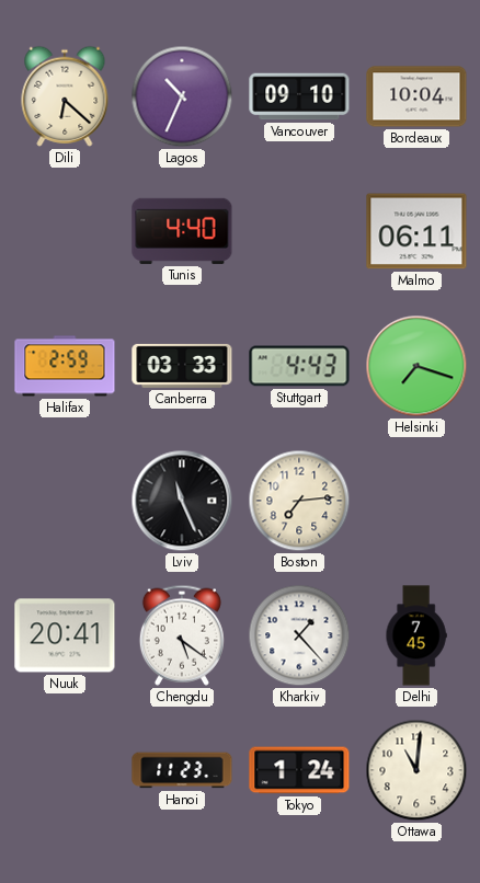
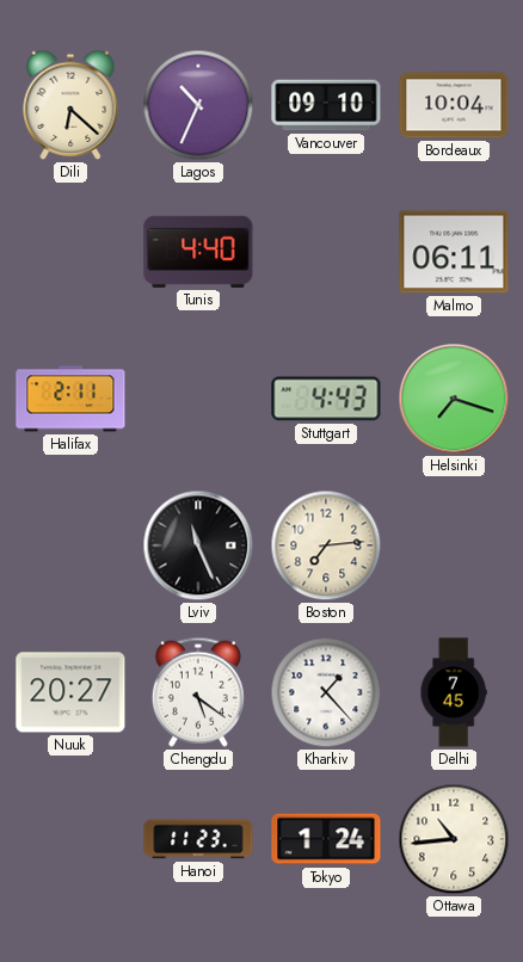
Halifax: 2:59 -> 2:11
Canberra: 03:33 -> none
Nuuk: 20:41 -> 20:27
Ottawa: 11:01 -> 10:44
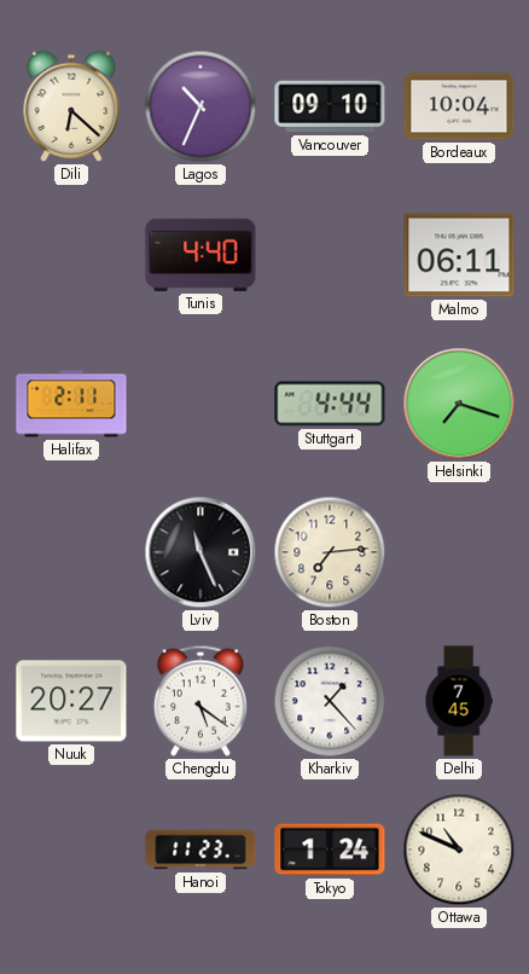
Stuttgart: 4:43 -> 4:44
Ottawa: 10:44 -> 10:49
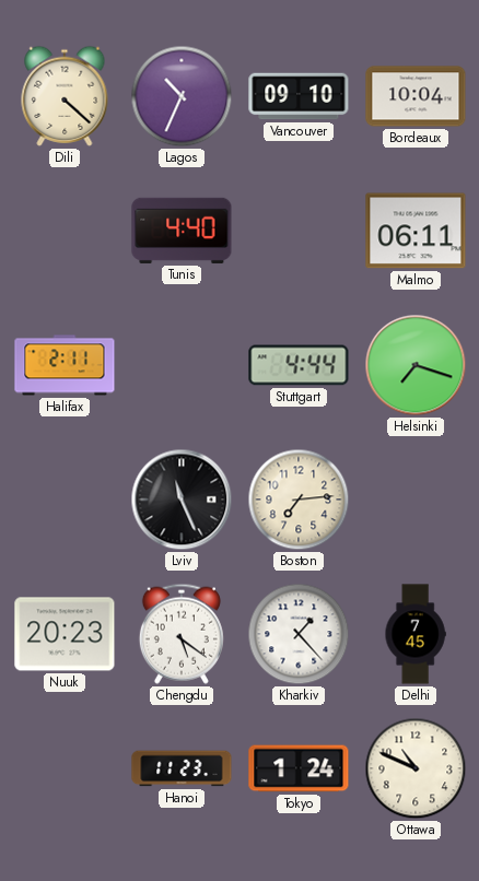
Dili: 6:22 -> 4:22
Nuuk: 20:27 -> 20:23
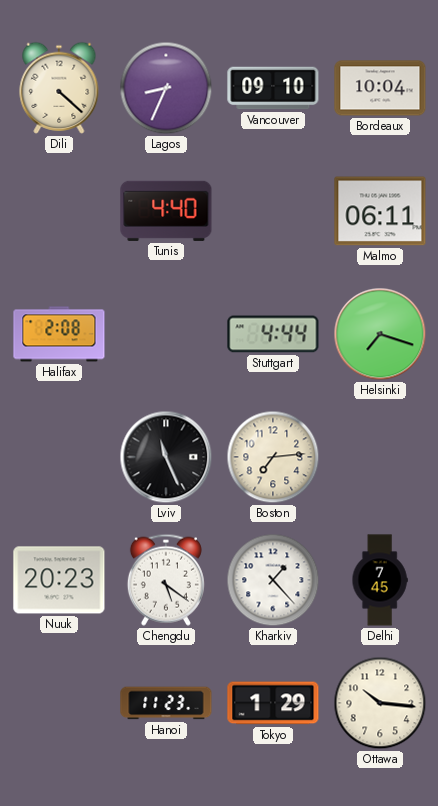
Lagos: 10:34 -> 8:34
Halifax: 2:11 -> 2:08
Tokyo: 1:24 -> 1:29
Ottawa: 10:49 -> 10:16
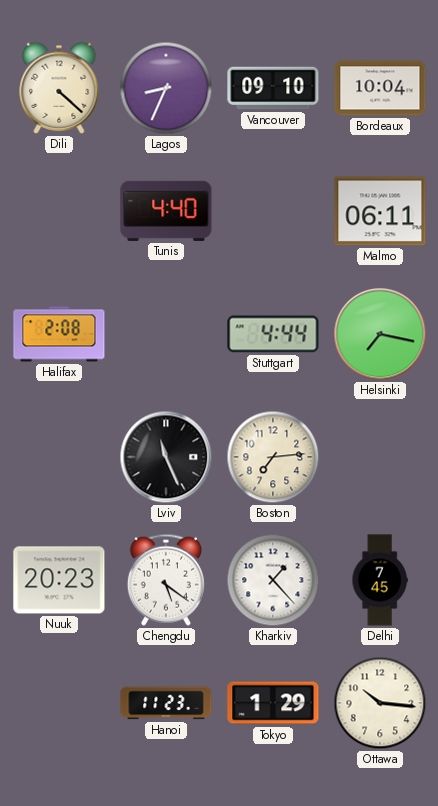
Helsinki: 7:18 -> 7:17
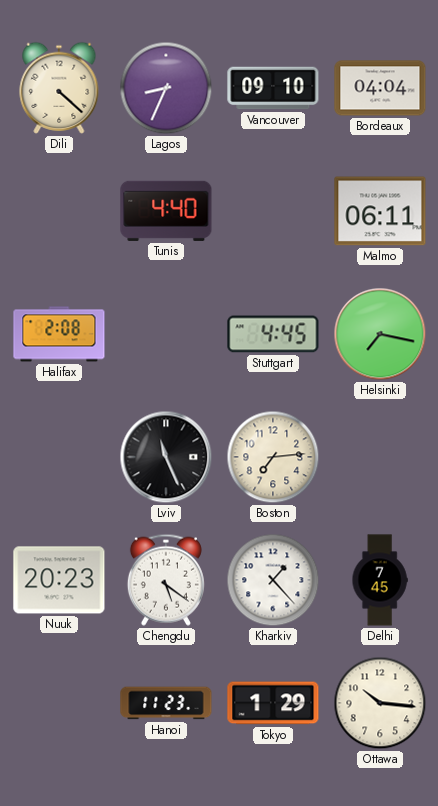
Bordeaux: 10:04 -> 04:04
Stuttgart: 4:44 -> 4:45
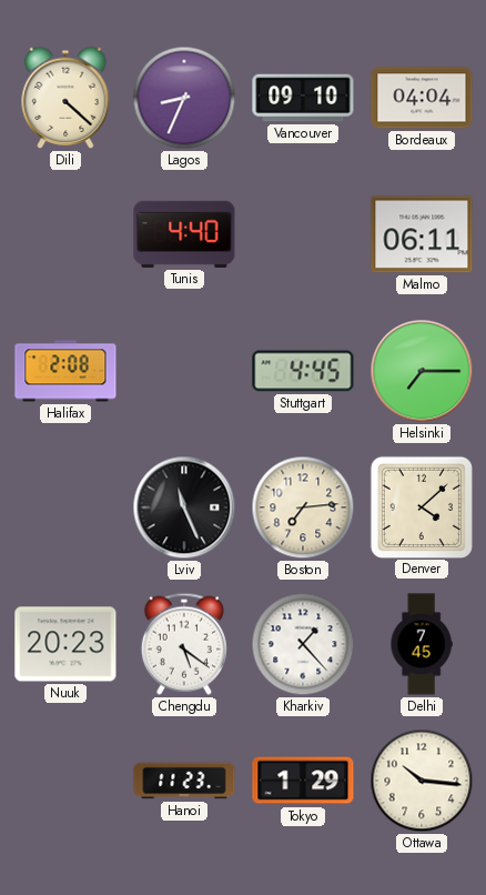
Helsinki: 7:17 -> 7:15
Denver: none -> 4:08
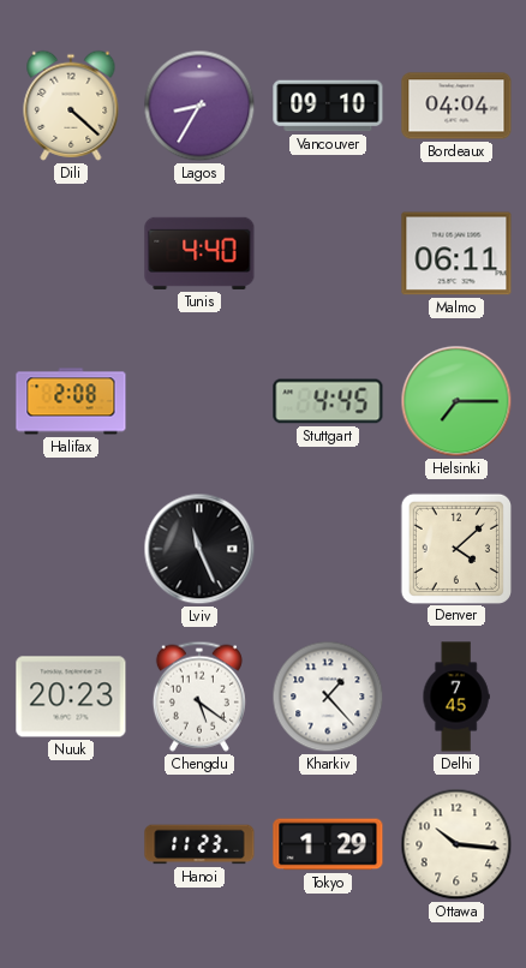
Lagos: 8:34 -> 8:35
Boston: 7:14 -> none
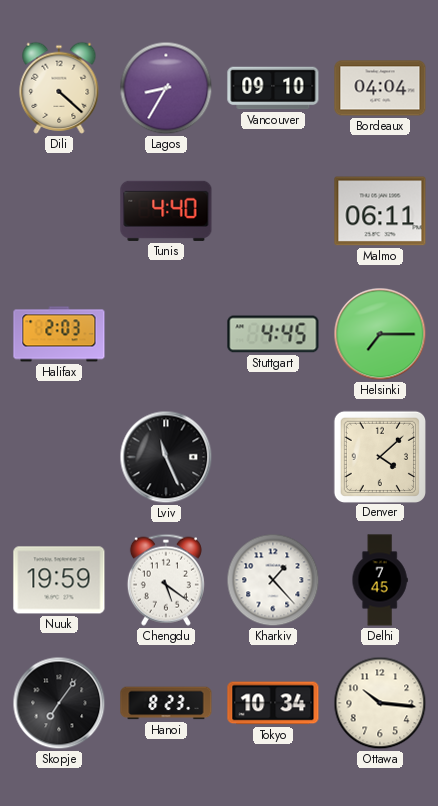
Halifax: 2:08 -> 2:03
Nuuk: 20:23 -> 19:59
Skopje: none -> 7:06
Hanoi: 11:23 -> 8:23
Tokyo: 1:29 -> 10:34
